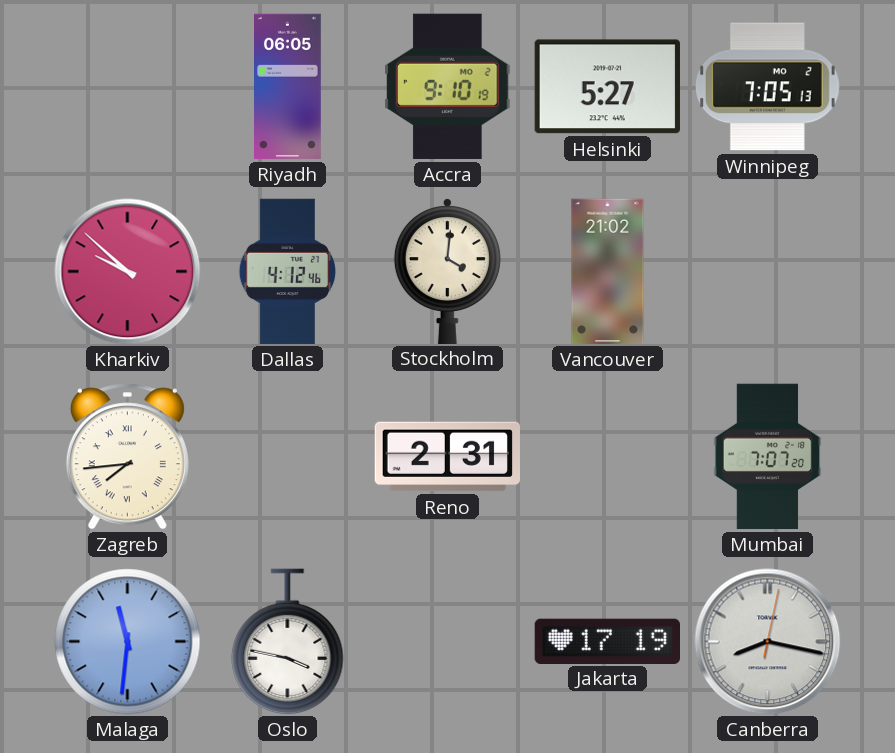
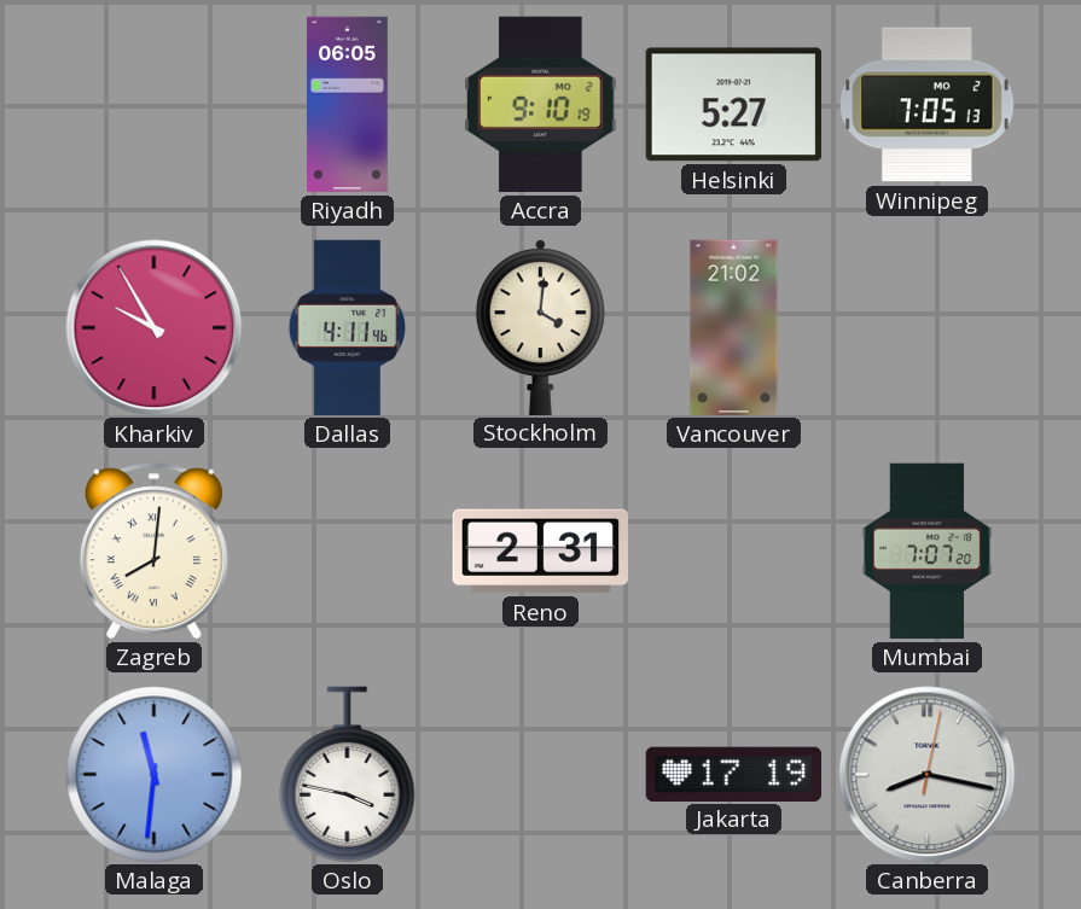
Kharkiv: 9:52 -> 9:55
Dallas: 4:12 -> 4:11
Zagreb: 7:44 -> 8:01
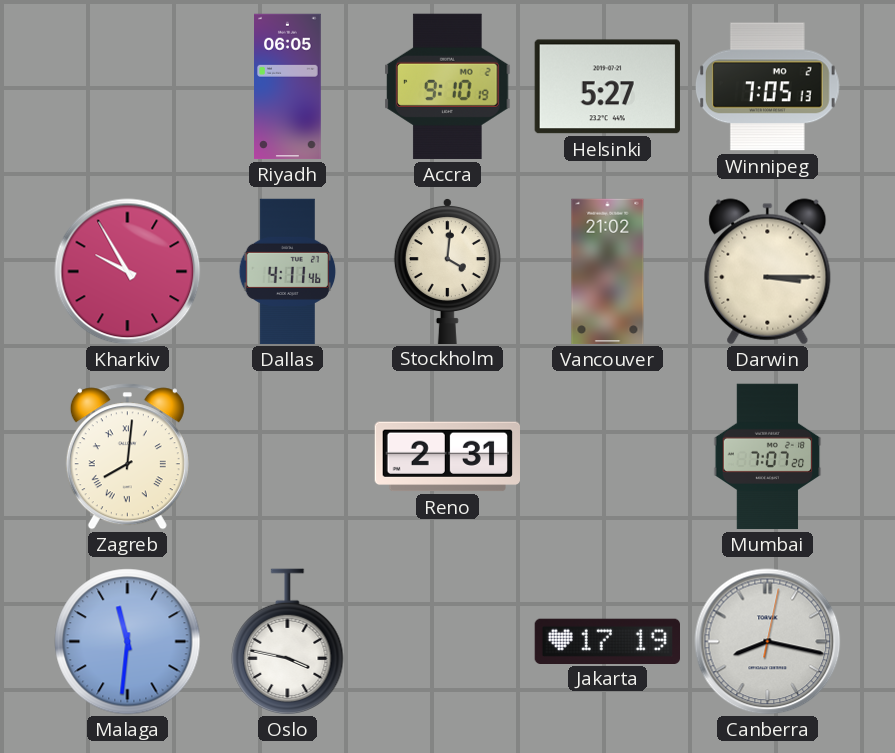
Darwin: none -> 3:15
